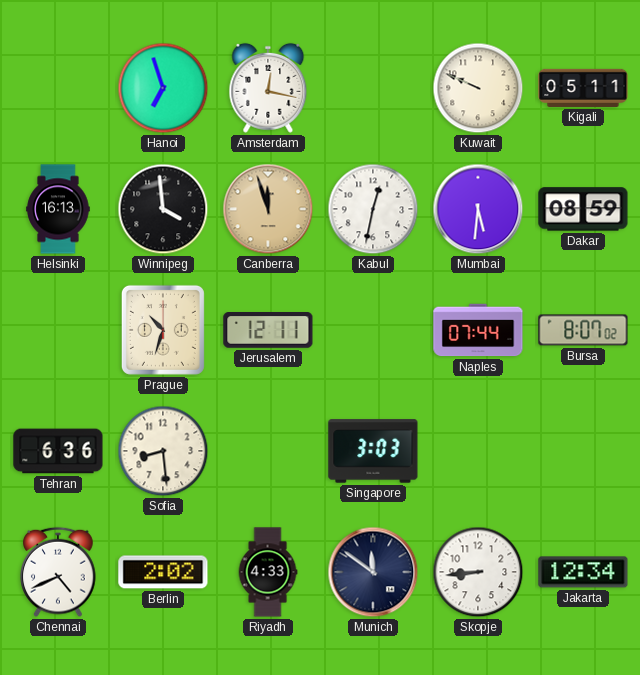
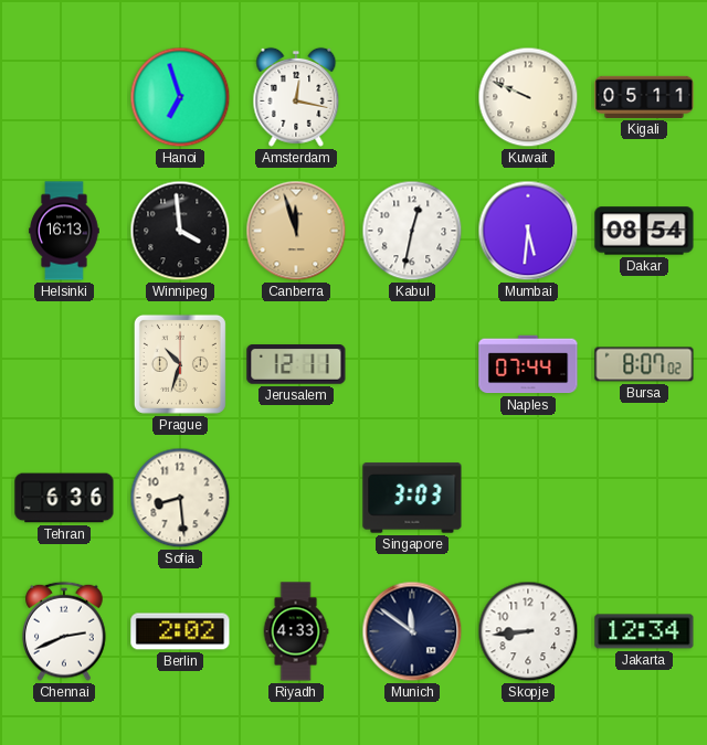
Dakar: 08:59 -> 08:54
Chennai: 4:41 -> 2:41
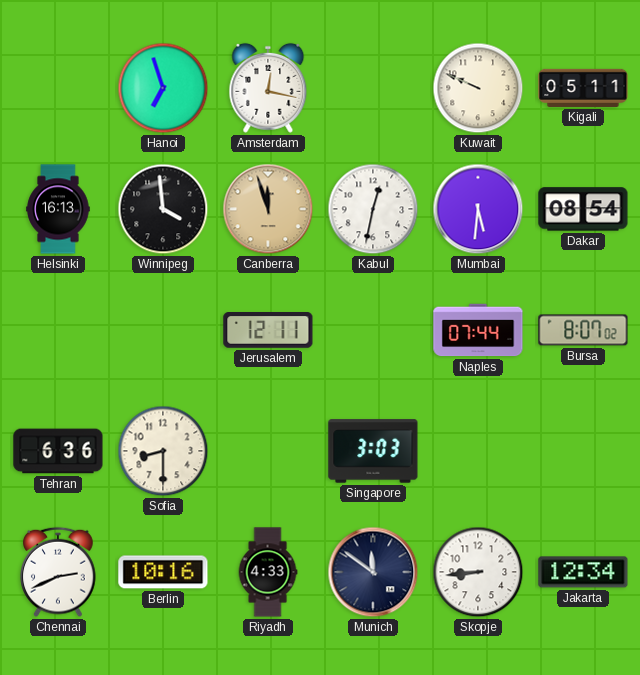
Prague: 10:33 -> none
Sofia: 8:29 -> 8:30
Berlin: 2:02 -> 10:16
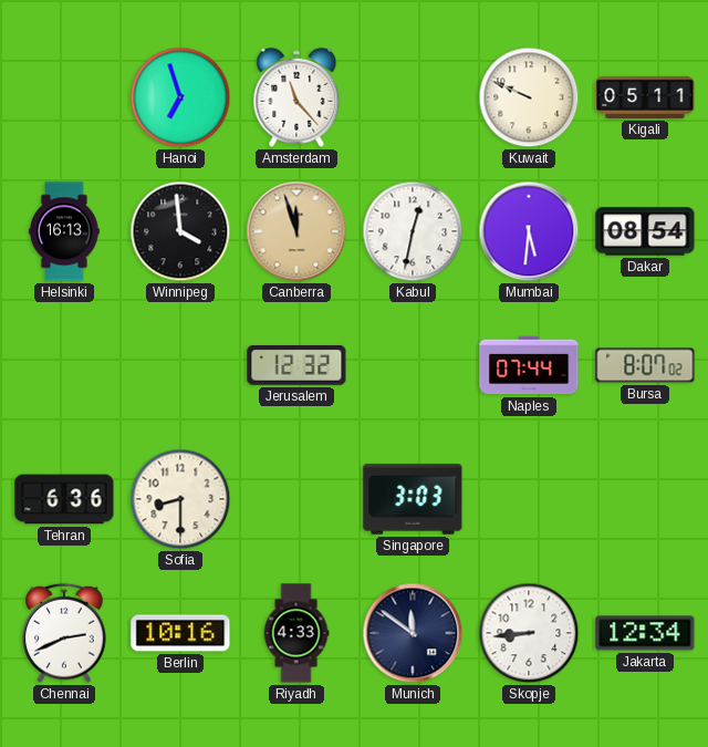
Amsterdam: 12:17 -> 11:23
Jerusalem: 12:11 -> 12:32
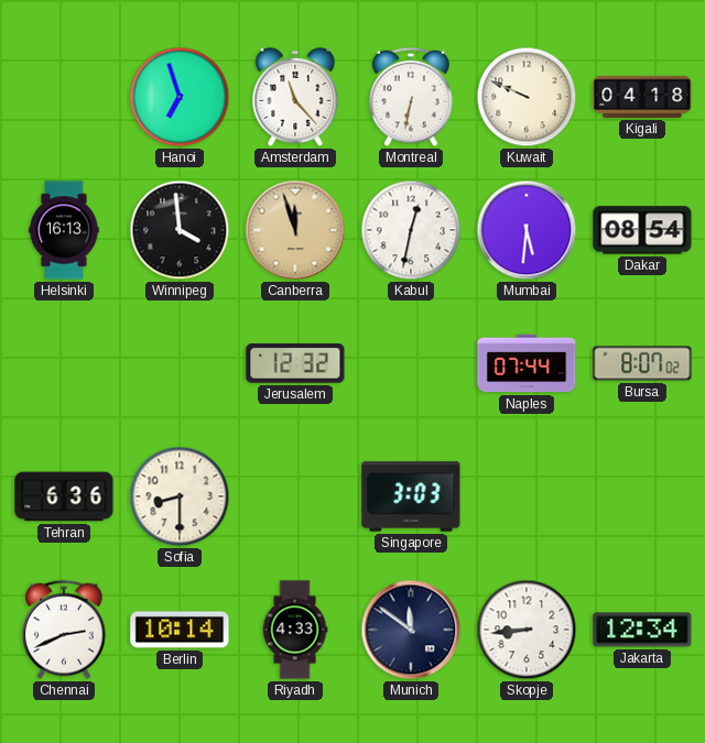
Montreal: none -> 6:32
Kigali: 05:11 -> 04:18
Berlin: 10:16 -> 10:14
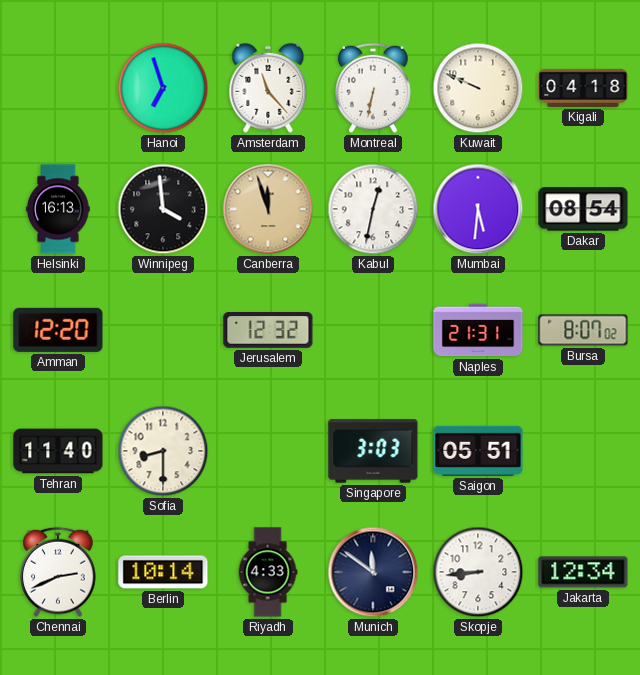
Amman: none -> 12:20
Naples: 07:44 -> 21:31
Tehran: 6:36 -> 11:40
Saigon: none -> 05:51
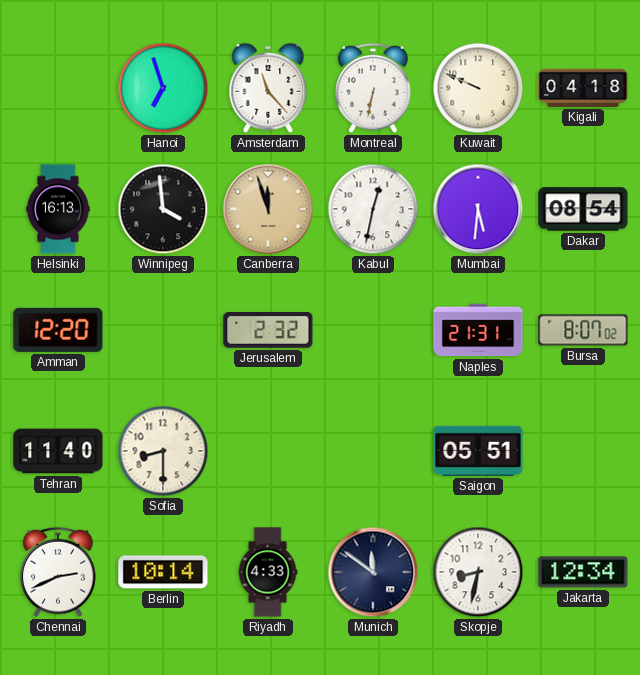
Jerusalem: 12:32 -> 2:32
Singapore: 3:03 -> none
Skopje: 8:44 -> 8:32
